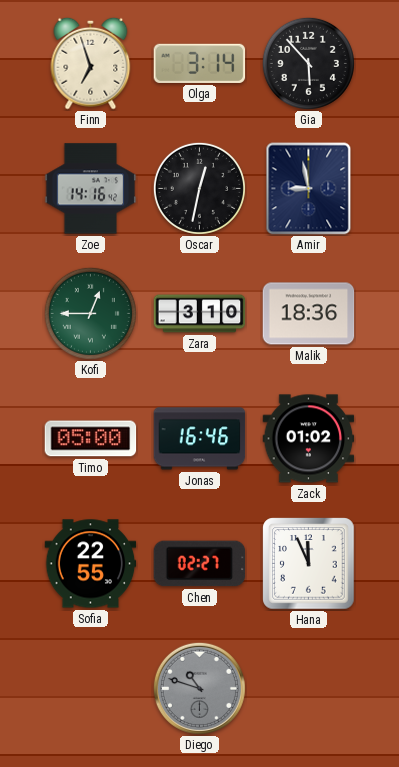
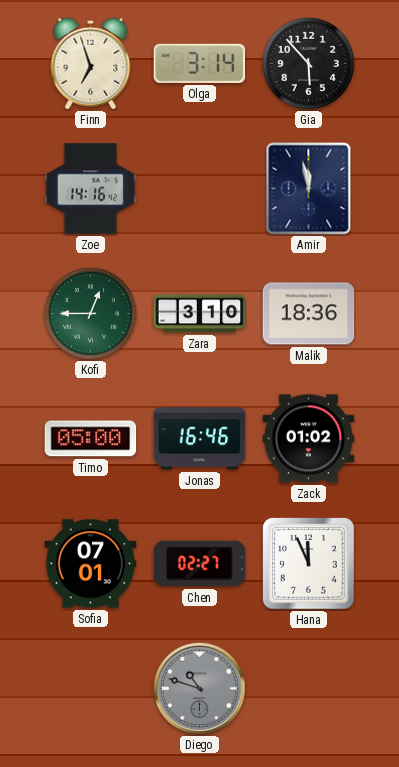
Oscar: 12:32 -> none
Amir: 8:58 -> 11:58
Sofia: 22:55 -> 07:01
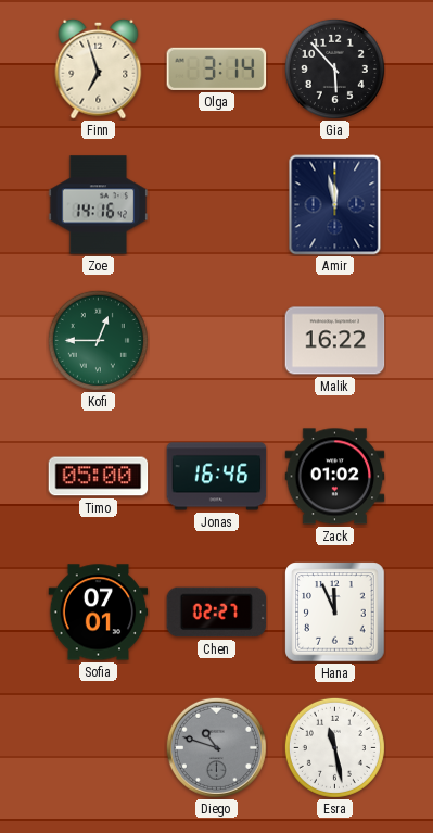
Zara: 3:10 -> none
Malik: 18:36 -> 16:22
Esra: none -> 11:28
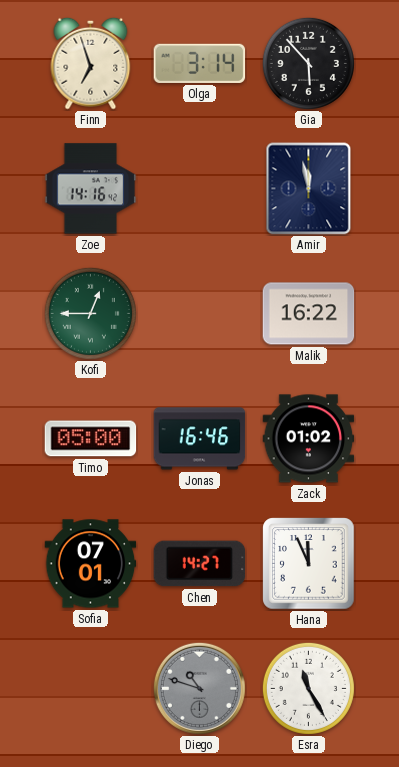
Chen: 02:27 -> 14:27
Esra: 11:28 -> 11:25
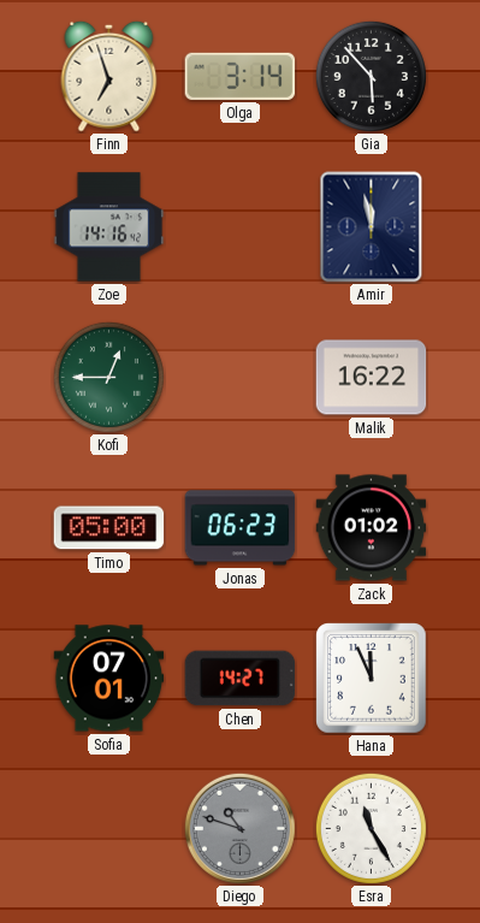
Jonas: 16:46 -> 06:23
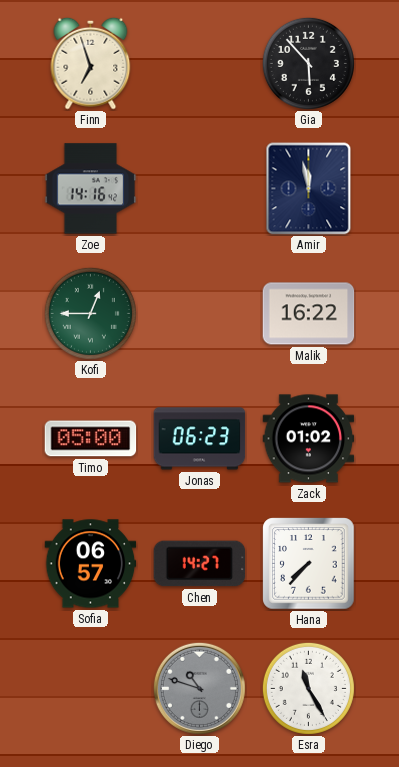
Olga: 3:14 -> none
Sofia: 07:01 -> 06:57
Hana: 11:56 -> 7:37
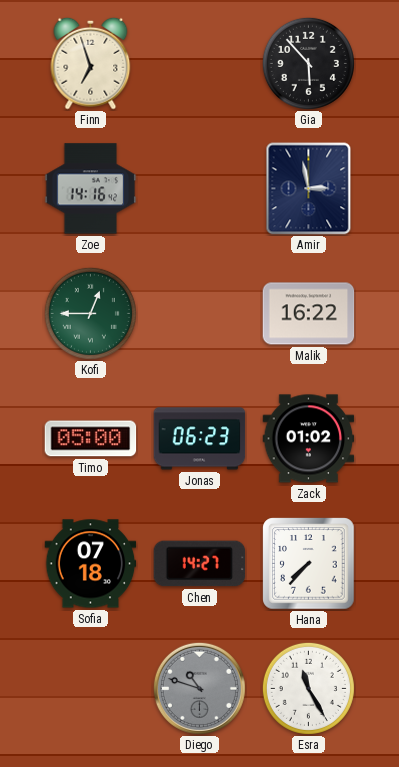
Amir: 11:58 -> 2:58
Sofia: 06:57 -> 07:18
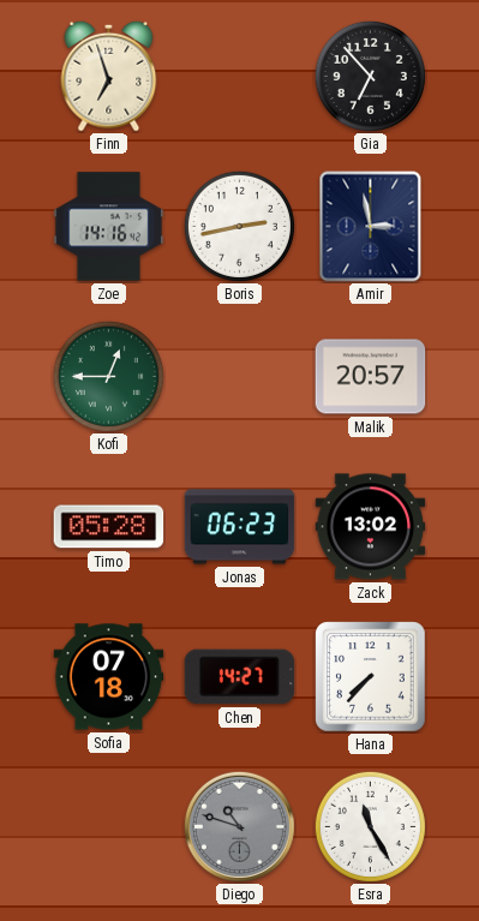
Gia: 5:53 -> 6:53
Boris: none -> 2:43
Malik: 16:22 -> 20:57
Timo: 05:00 -> 05:28
Zack: 01:02 -> 13:02
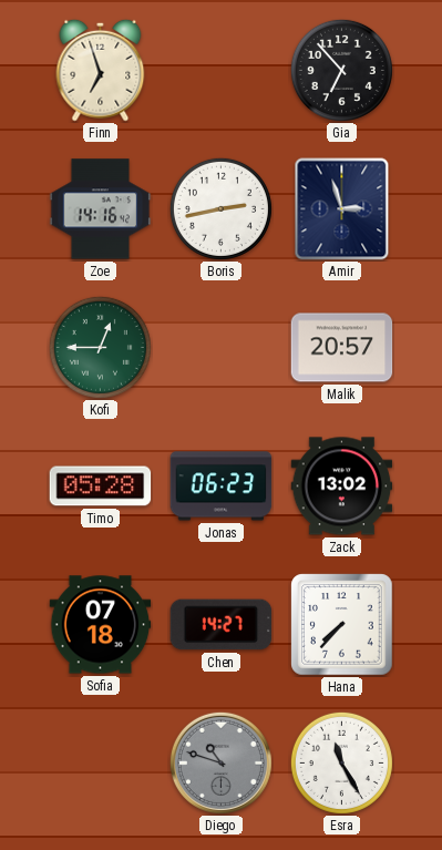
Amir: 2:58 -> 2:57
